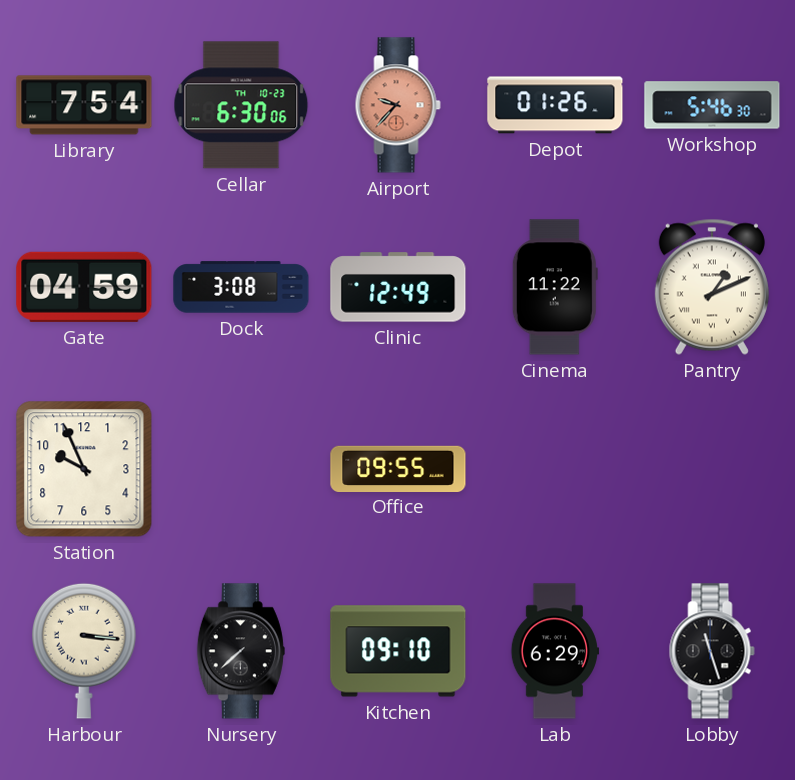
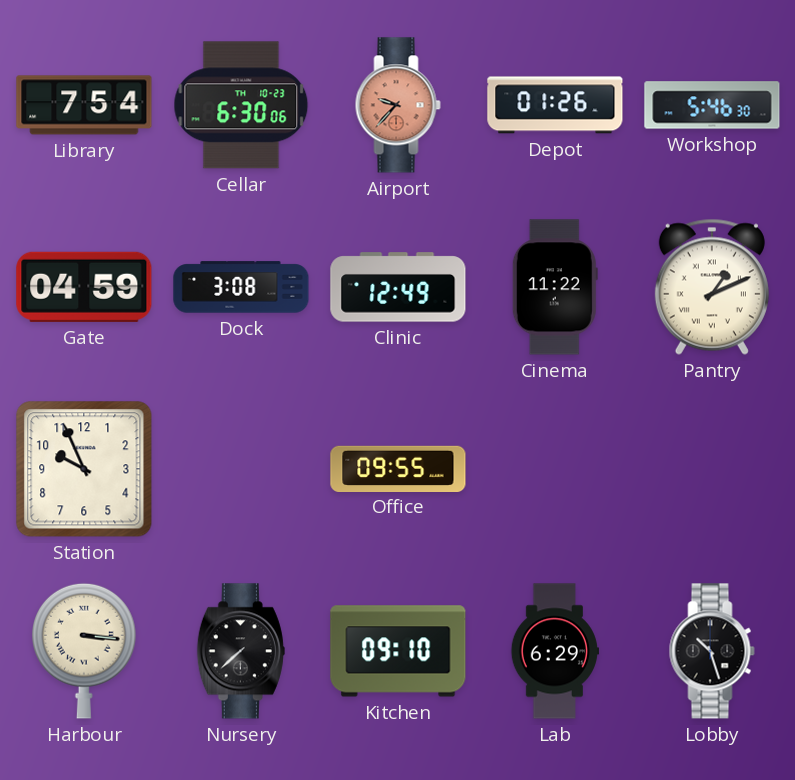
Lobby: 11:27 -> 10:27
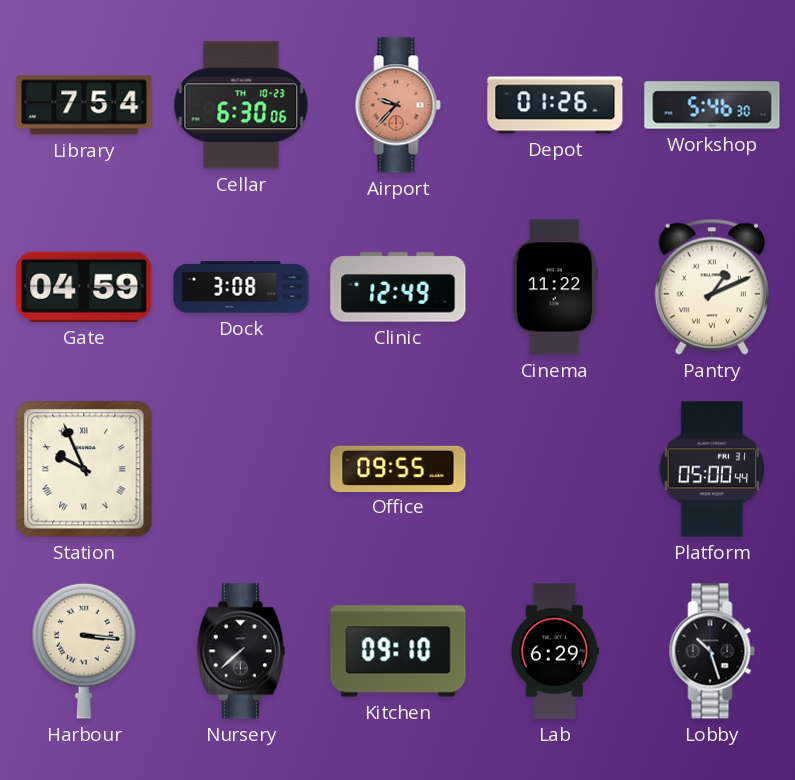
Station numerals: Arabic -> Roman
Platform: none -> 05:00
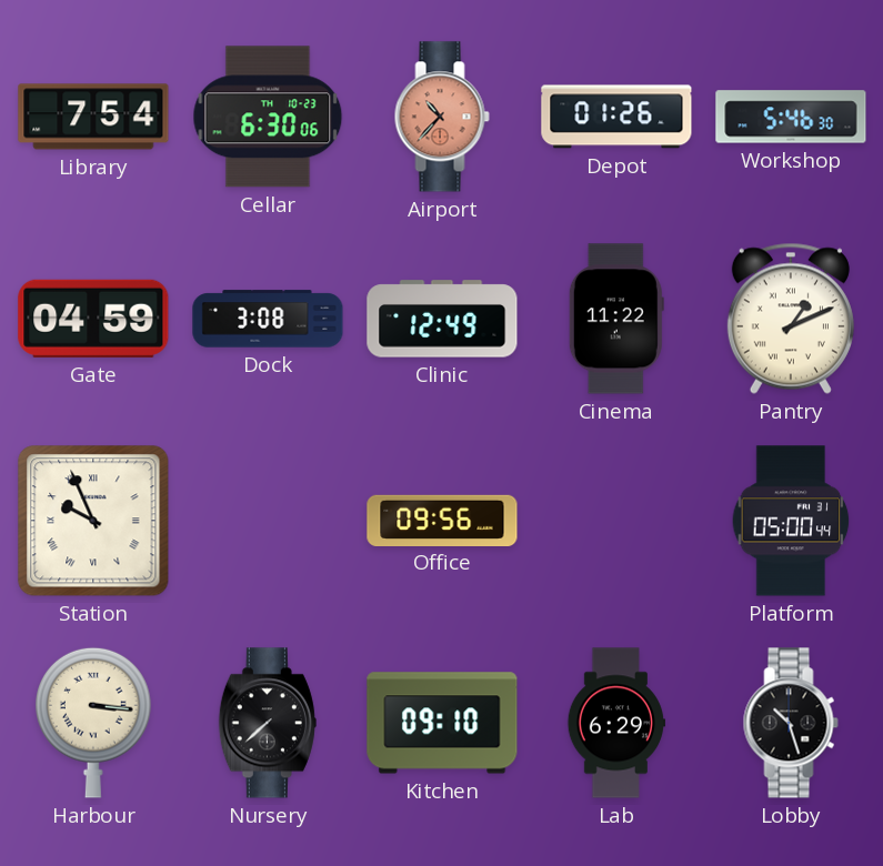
Airport: 9:37 -> 10:37
Office: 09:55 -> 09:56
